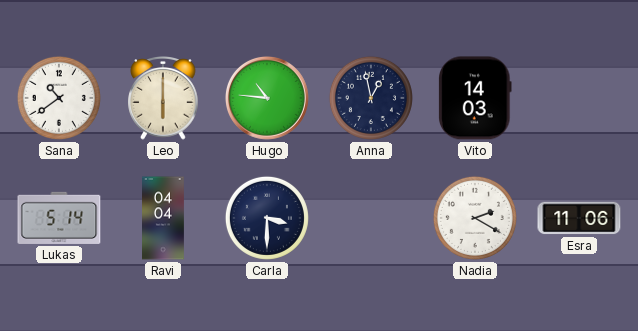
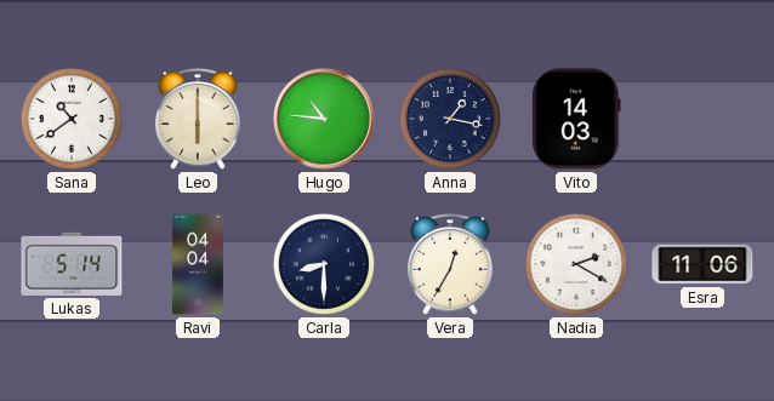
Anna: 12:58 -> 1:17
Carla: 3:30 -> 8:30
Vera: none -> 12:35
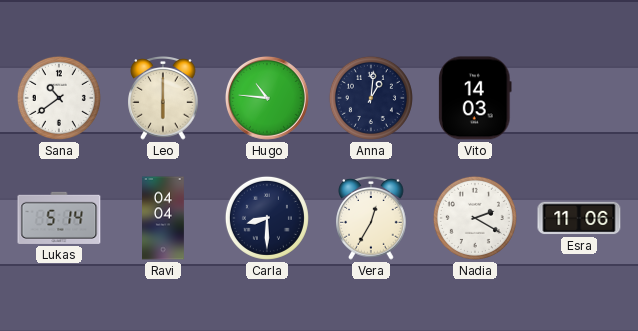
Anna: 1:17 -> 1:01
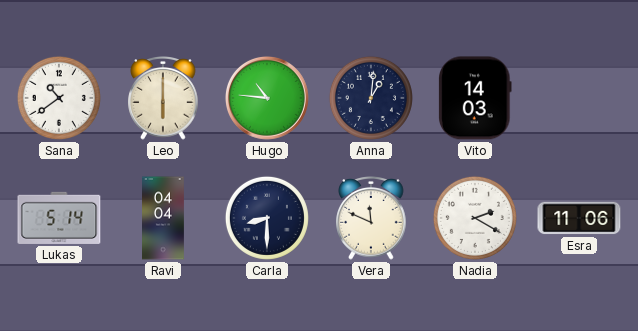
Vera: 12:35 -> 11:49
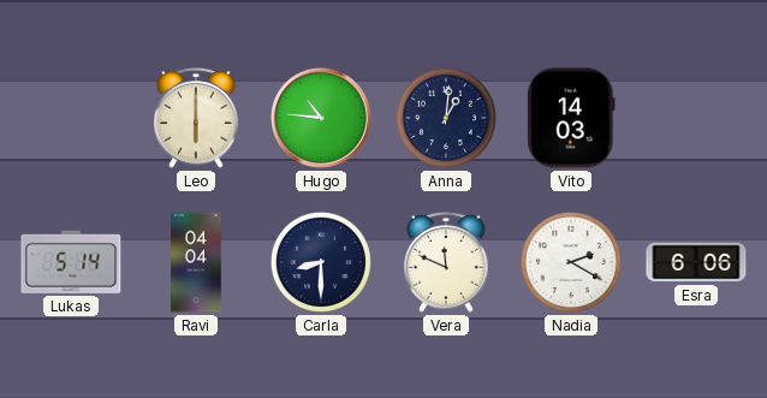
Sana: 10:39 -> none
Esra: 11:06 -> 6:06
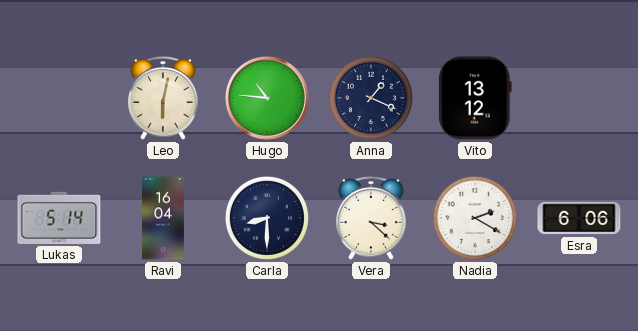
Leo: 6:00 -> 6:02
Anna: 1:01 -> 1:19
Vito: 14:03 -> 13:12
Ravi: 04:04 -> 16:04
Vera: 11:49 -> 3:22
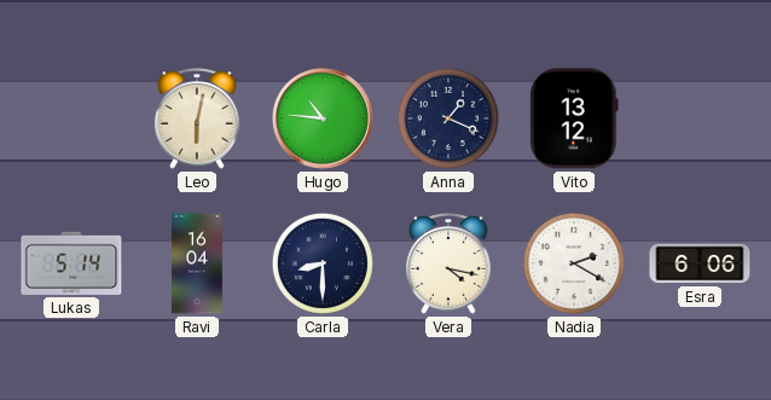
Vera: 3:22 -> 4:17
